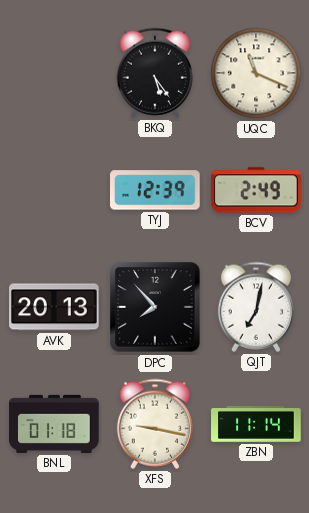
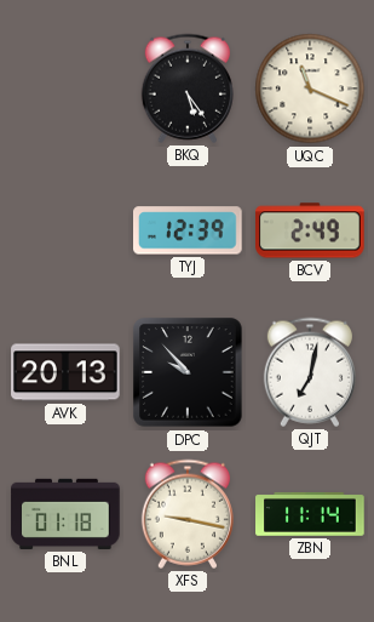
DPC: 7:53 -> 9:53
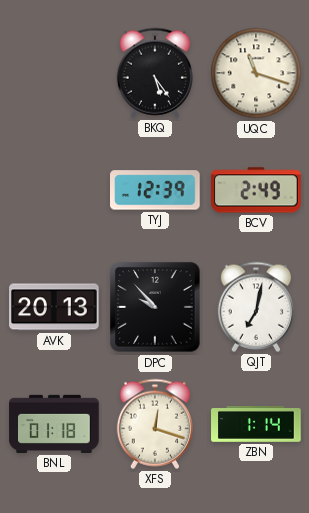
UQC: 11:19 -> 11:18
XFS: 9:17 -> 12:18
ZBN: 11:14 -> 1:14
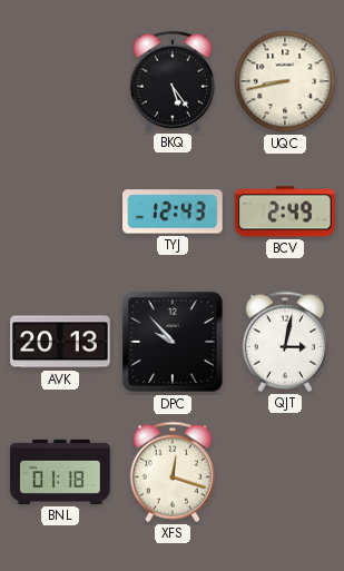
UQC: 11:18 -> 8:43
TYJ: 12:39 -> 12:43
QJT: 7:02 -> 3:02
ZBN: 1:14 -> none
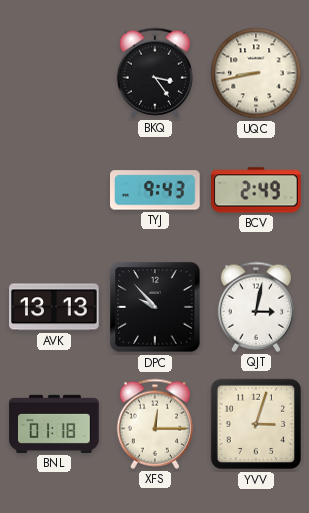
BKQ: 5:24 -> 3:24
TYJ: 12:43 -> 9:43
AVK: 20:13 -> 13:13
XFS: 12:18 -> 12:15
YVV: none -> 3:03
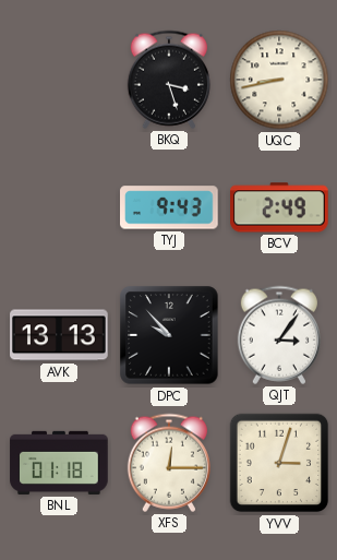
BKQ: 3:24 -> 3:27
QJT: 3:02 -> 3:06
